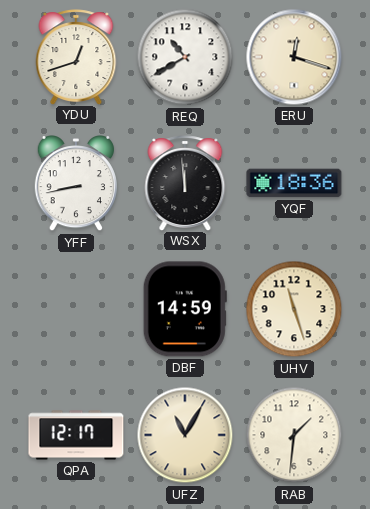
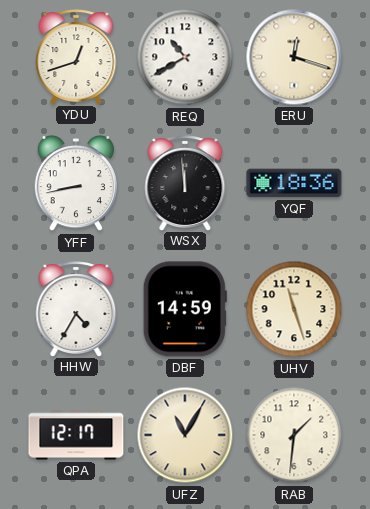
HHW: none -> 4:35
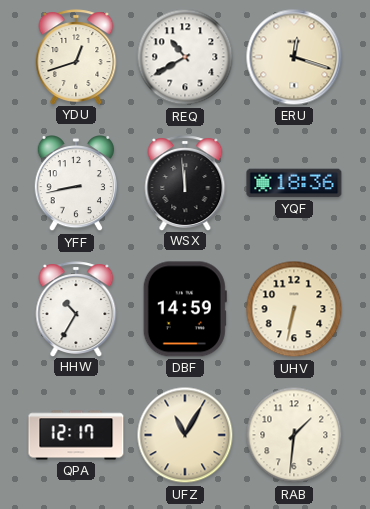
HHW: 4:35 -> 10:35
UHV: 11:27 -> 6:32
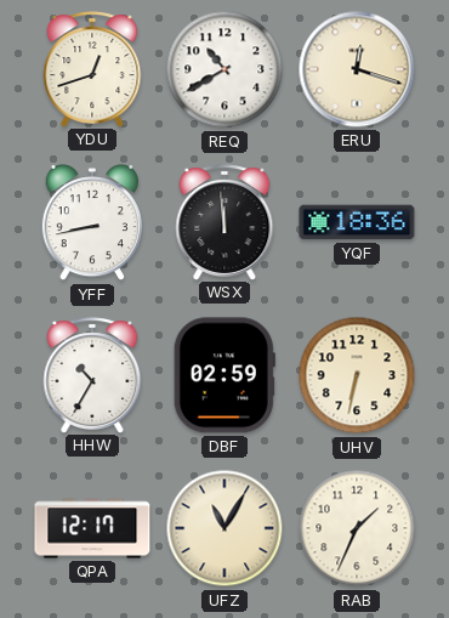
DBF: 14:59 -> 02:59
RAB: 1:31 -> 1:34
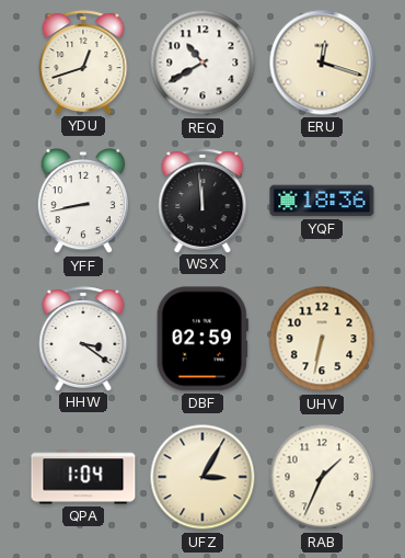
HHW: 10:35 -> 3:21
QPA: 12:17 -> 1:04
UFZ: 11:05 -> 3:05
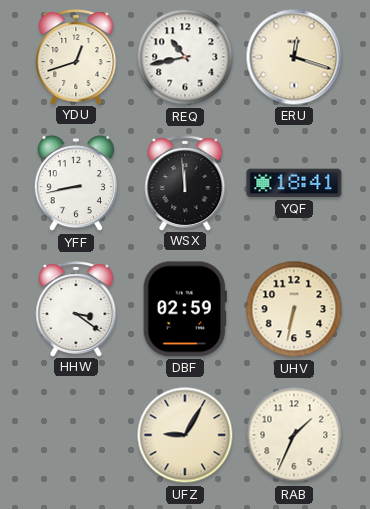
REQ: 10:40 -> 10:43
YQF: 18:36 -> 18:41
QPA: 1:04 -> none
UFZ: 3:05 -> 9:05
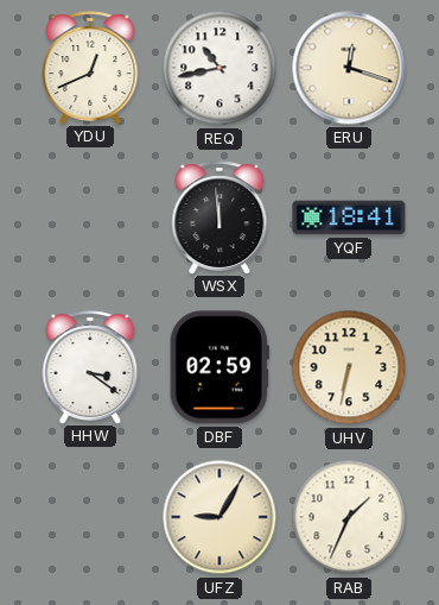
YDU: 12:42 -> 12:41
YFF: 8:43 -> none
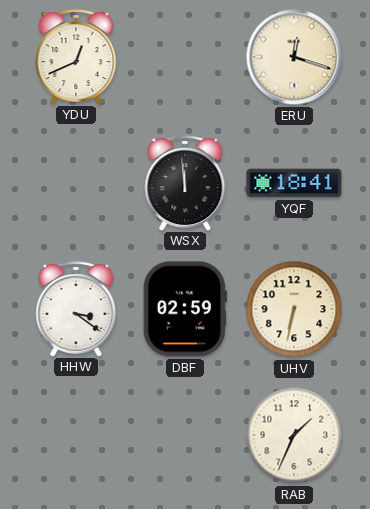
REQ: 10:43 -> none
UFZ: 9:05 -> none
